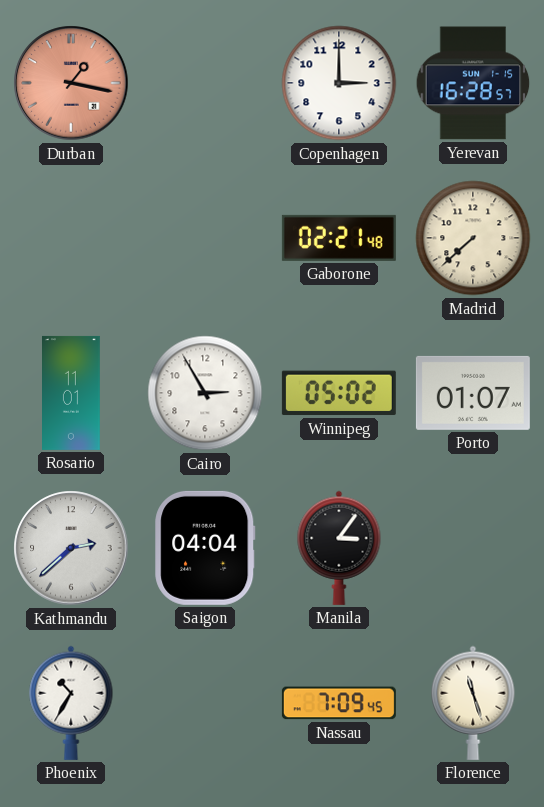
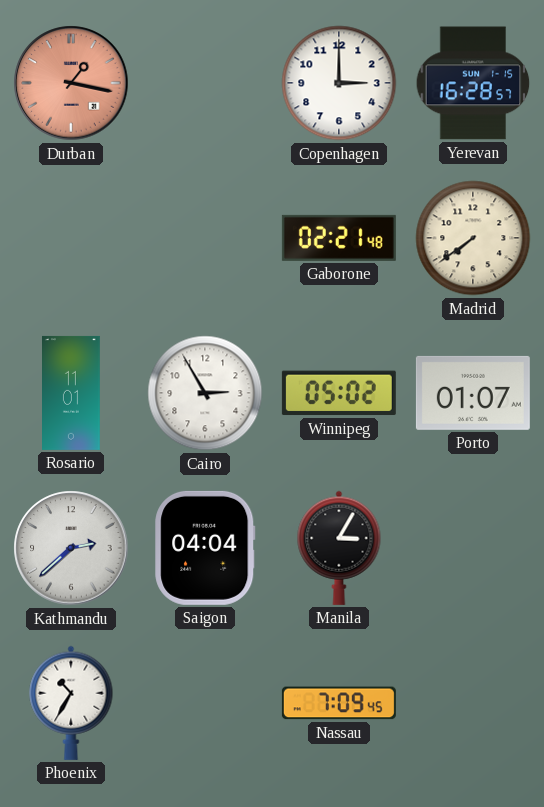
Madrid: 7:38 -> 7:39
Manila: 3:06 -> 3:05
Florence: 11:27 -> none
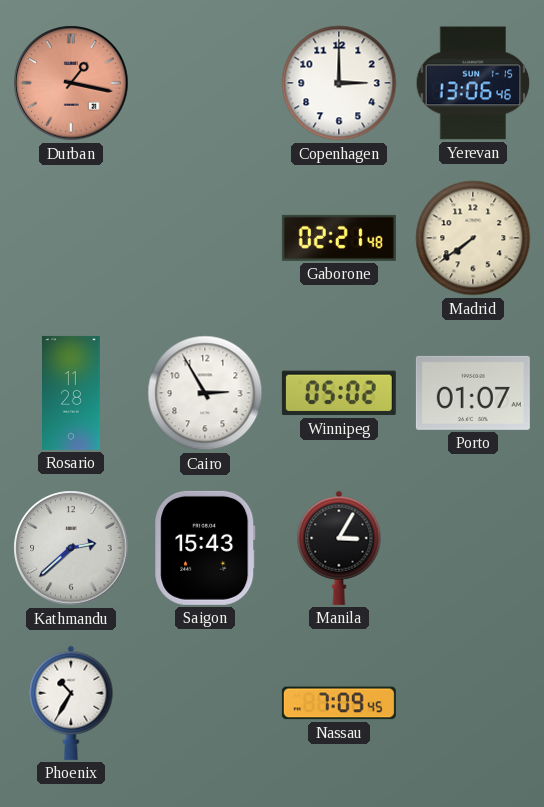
Yerevan: 16:28 -> 13:06
Rosario: 11:01 -> 11:28
Saigon: 04:04 -> 15:43
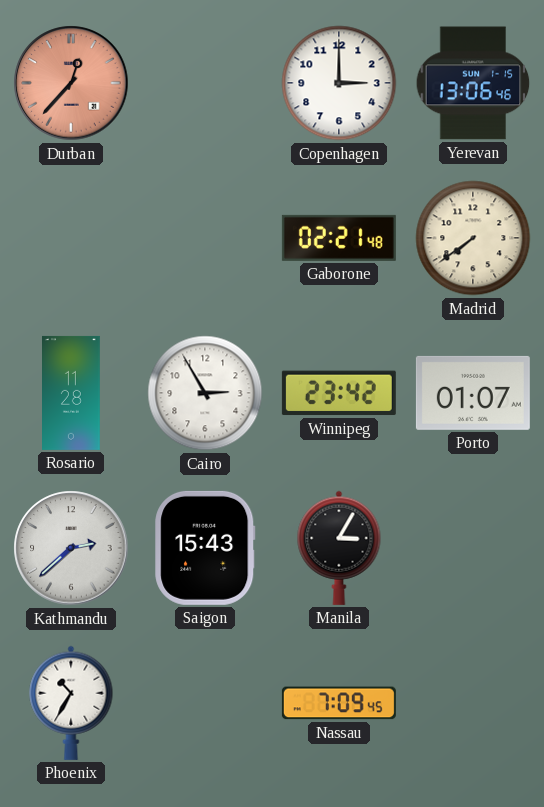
Durban: 1:17 -> 12:37
Winnipeg: 05:02 -> 23:42
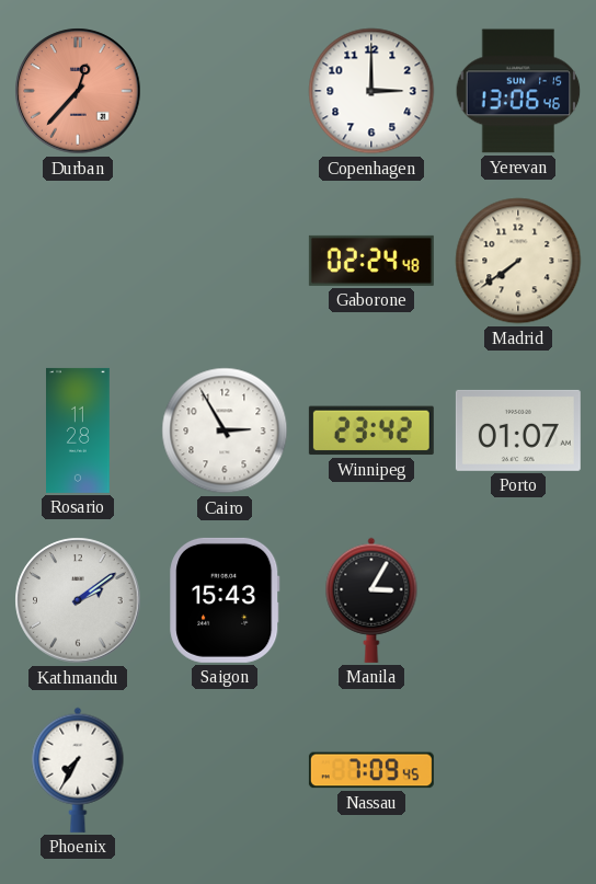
Gaborone: 02:21 -> 02:24
Kathmandu: 2:38 -> 2:09
Phoenix: 10:35 -> 7:35
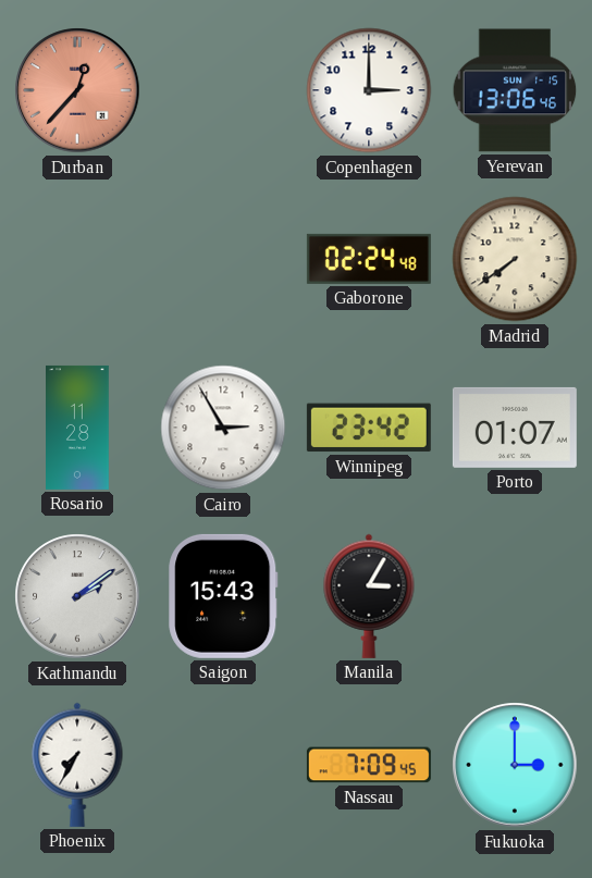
Fukuoka: none -> 3:00
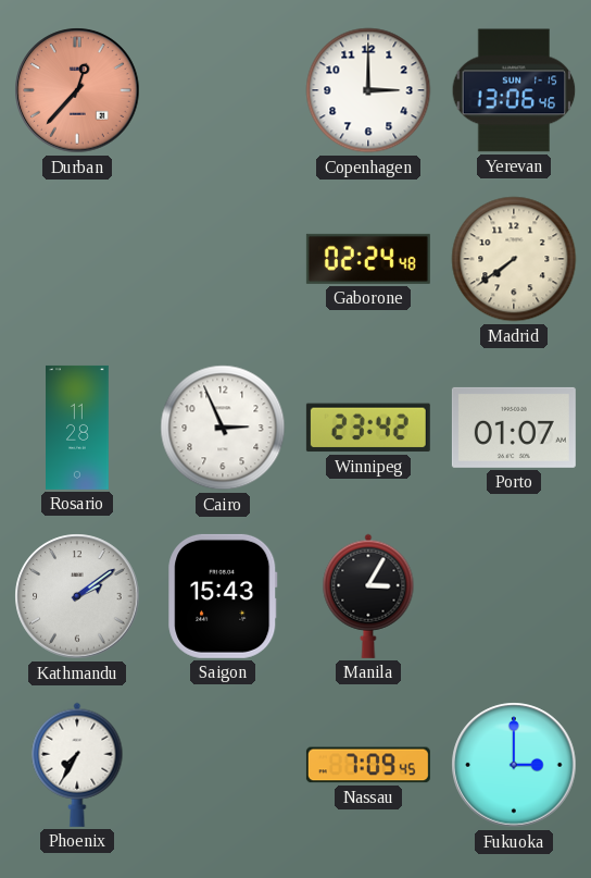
Cairo: 2:55 -> 2:56
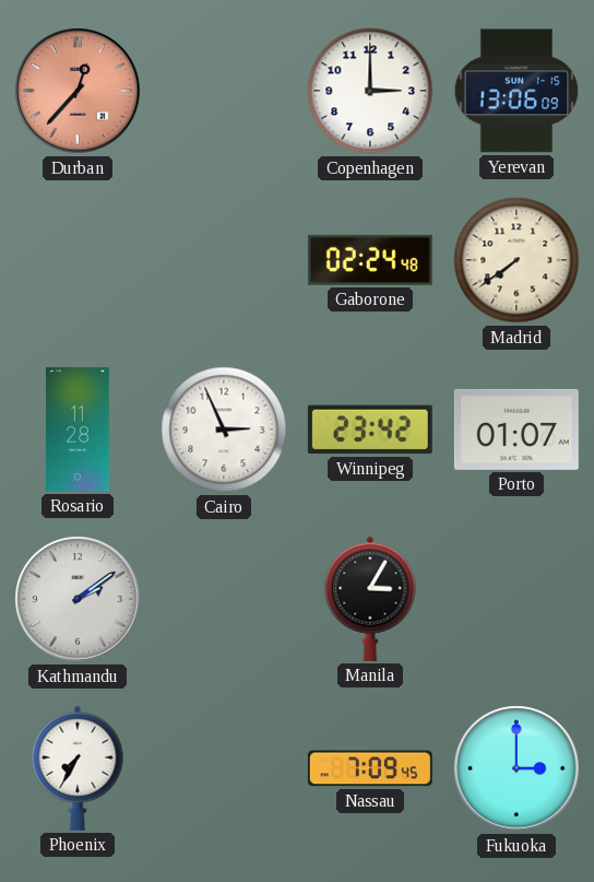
Yerevan: 13:06:46 -> 13:06:09
Saigon: 15:43 -> none
